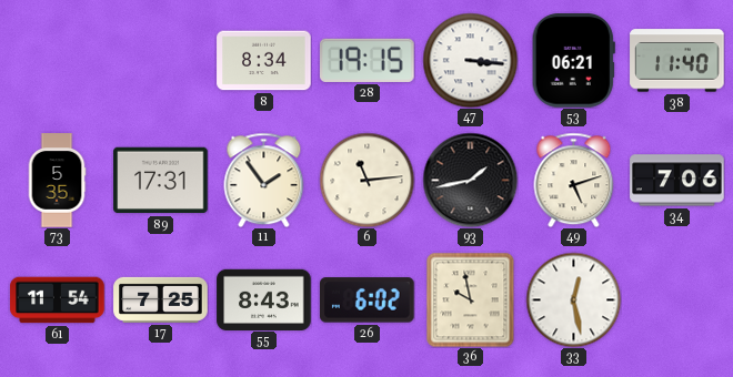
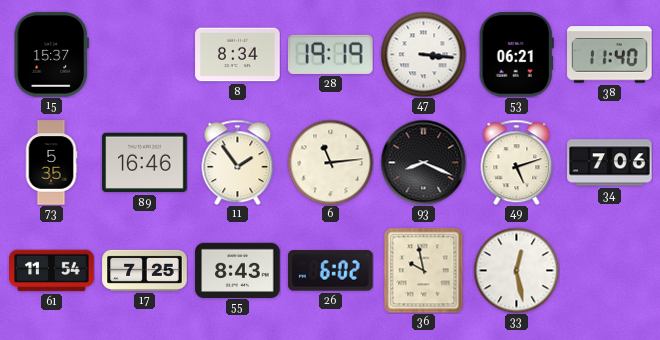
15: none -> 15:37
28: 19:15 -> 19:19
89: 17:31 -> 16:46
93: 1:43 -> 8:19
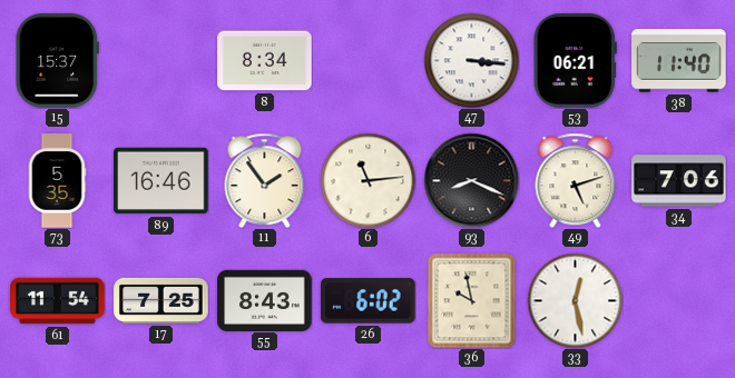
28: 19:19 -> none
